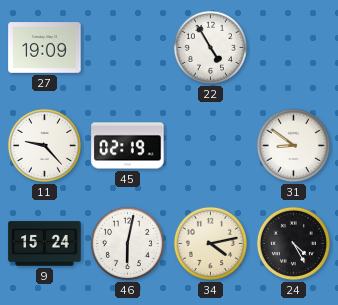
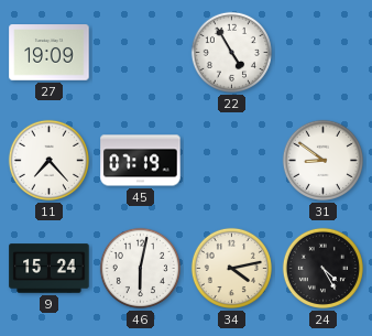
11: 9:23 -> 7:23
45: 02:19 -> 07:19
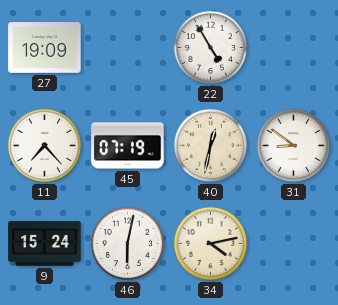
40: none -> 12:32
24: 4:25 -> none
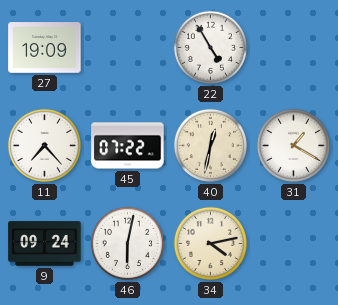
45: 07:19 -> 07:22
31: 8:51 -> 1:20
9: 15:24 -> 09:24
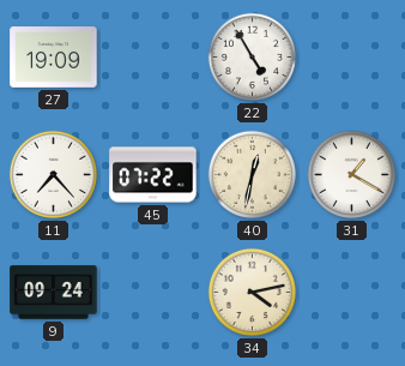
46: 6:02 -> none
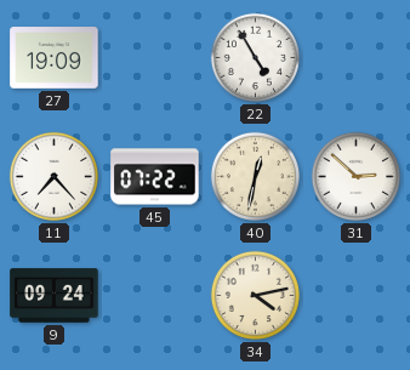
31: 1:20 -> 2:52
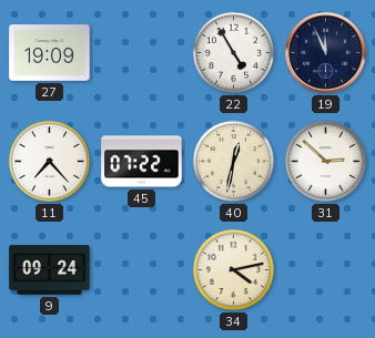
19: none -> 11:56
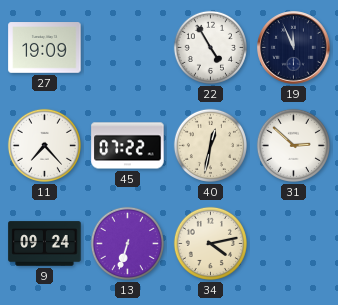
13: none -> 6:33
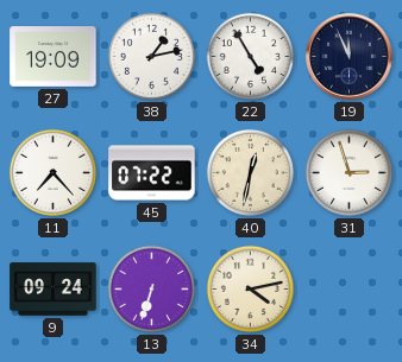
38: none -> 1:13
31: 2:52 -> 2:57
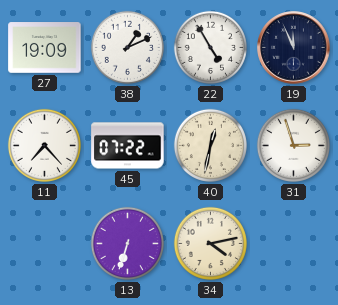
38: 1:13 -> 1:11
9: 09:24 -> none
